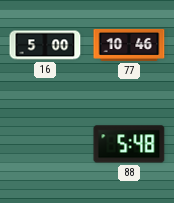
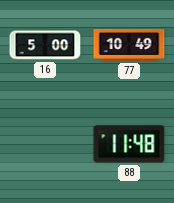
77: 10:46 -> 10:49
88: 5:48 -> 11:48
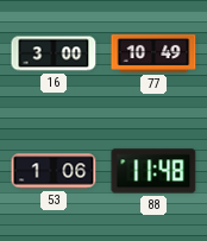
16: 5:00 -> 3:00
53: none -> 1:06
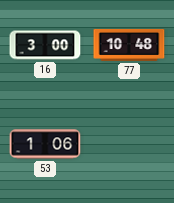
77: 10:49 -> 10:48
88: 11:48 -> none
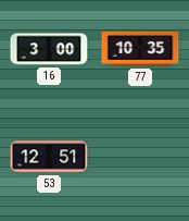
77: 10:48 -> 10:35
53: 1:06 -> 12:51
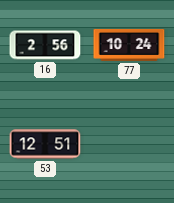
16: 3:00 -> 2:56
77: 10:35 -> 10:24
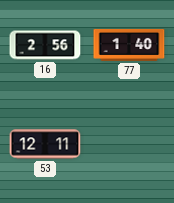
77: 10:24 -> 1:40
53: 12:51 -> 12:11
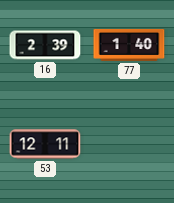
16: 2:56 -> 2:39
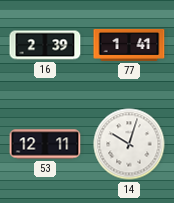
77: 1:40 -> 1:41
14: none -> 10:03
